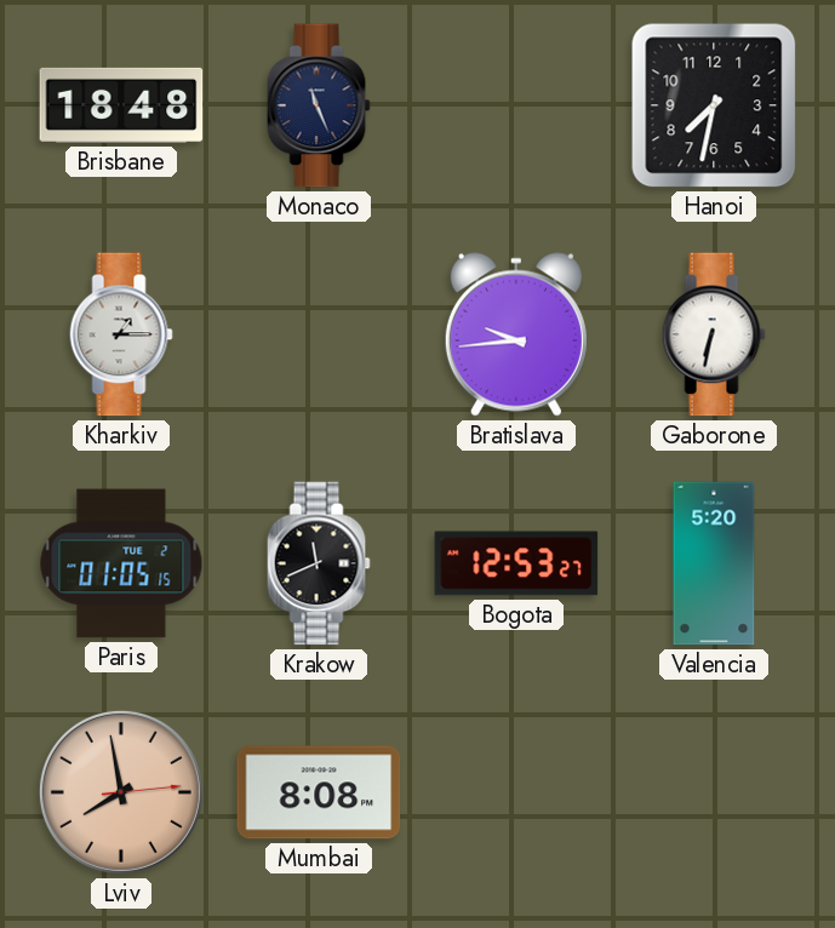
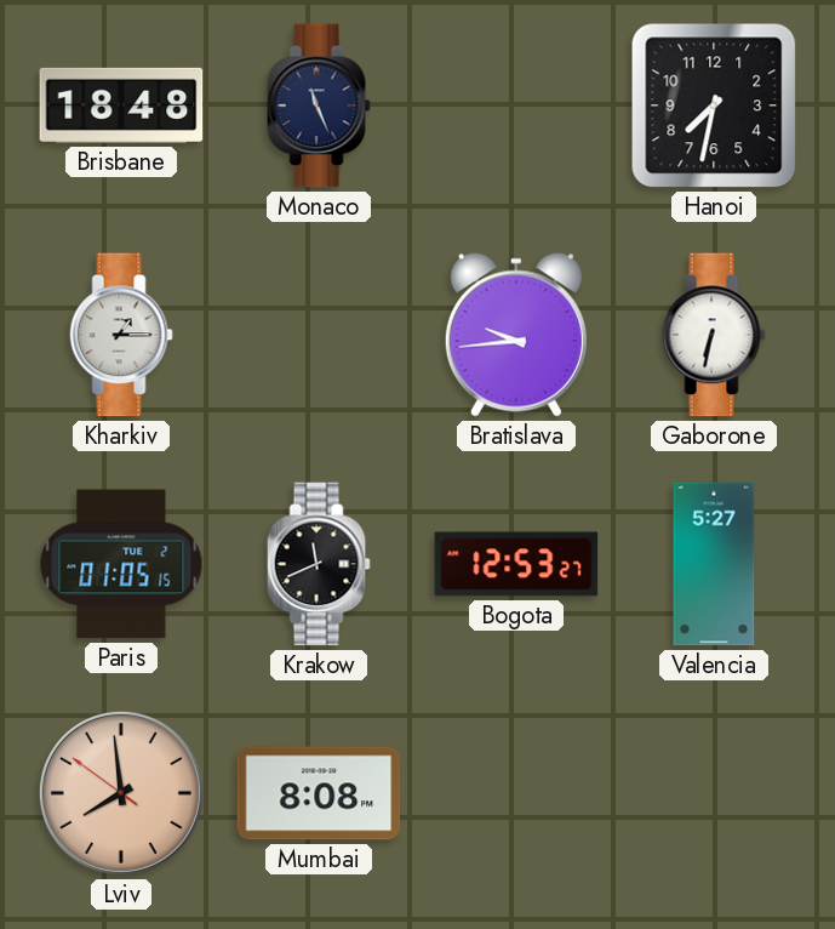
Valencia: 5:20 -> 5:27
Lviv: 7:58:14 -> 7:58:51
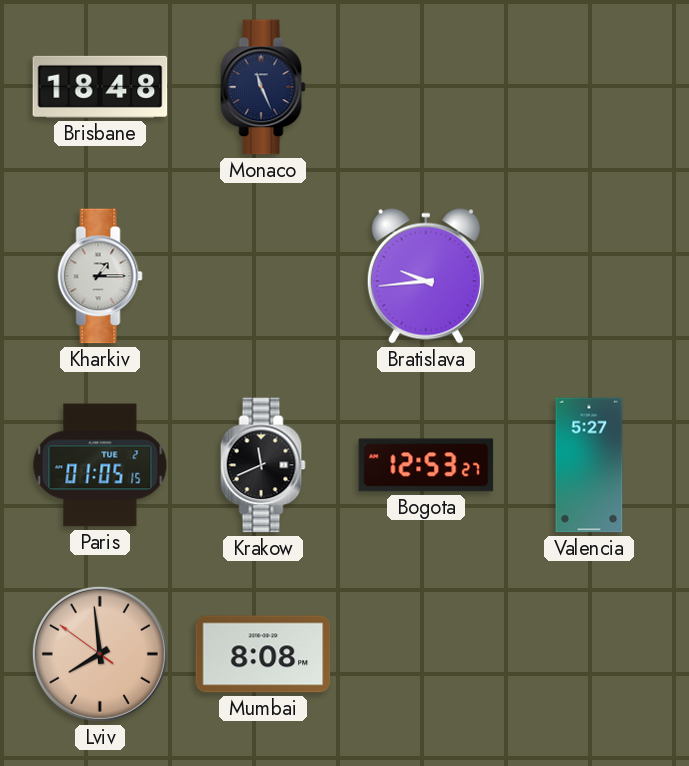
Hanoi: 7:32 -> none
Gaborone: 6:32 -> none
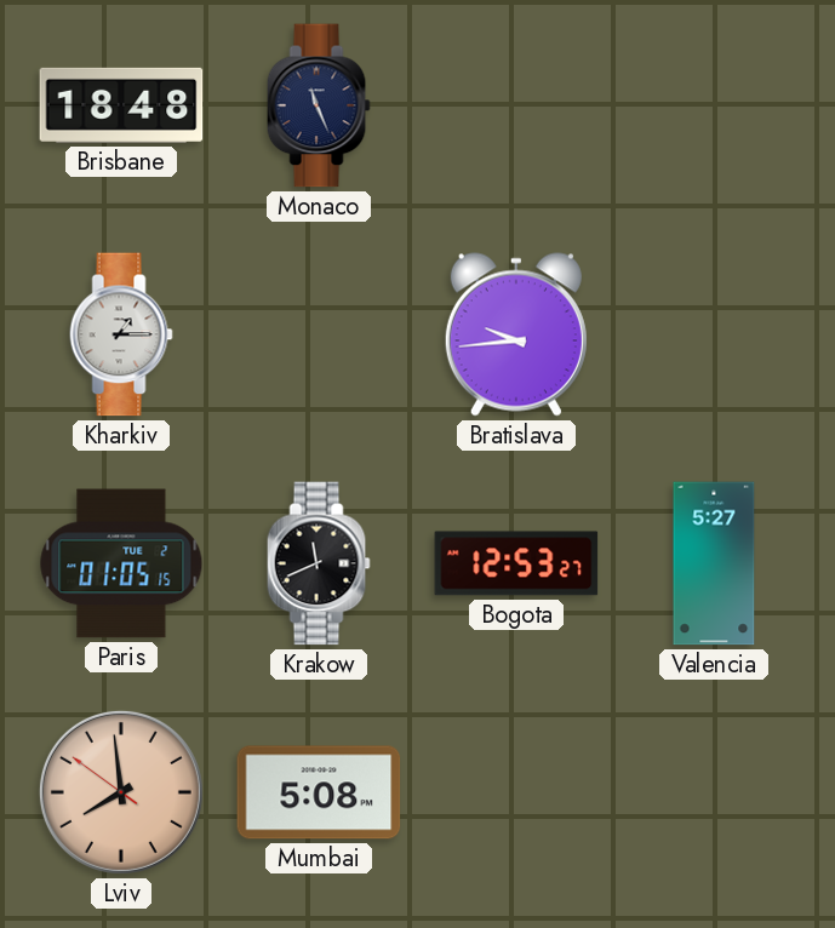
Mumbai: 8:08 -> 5:08
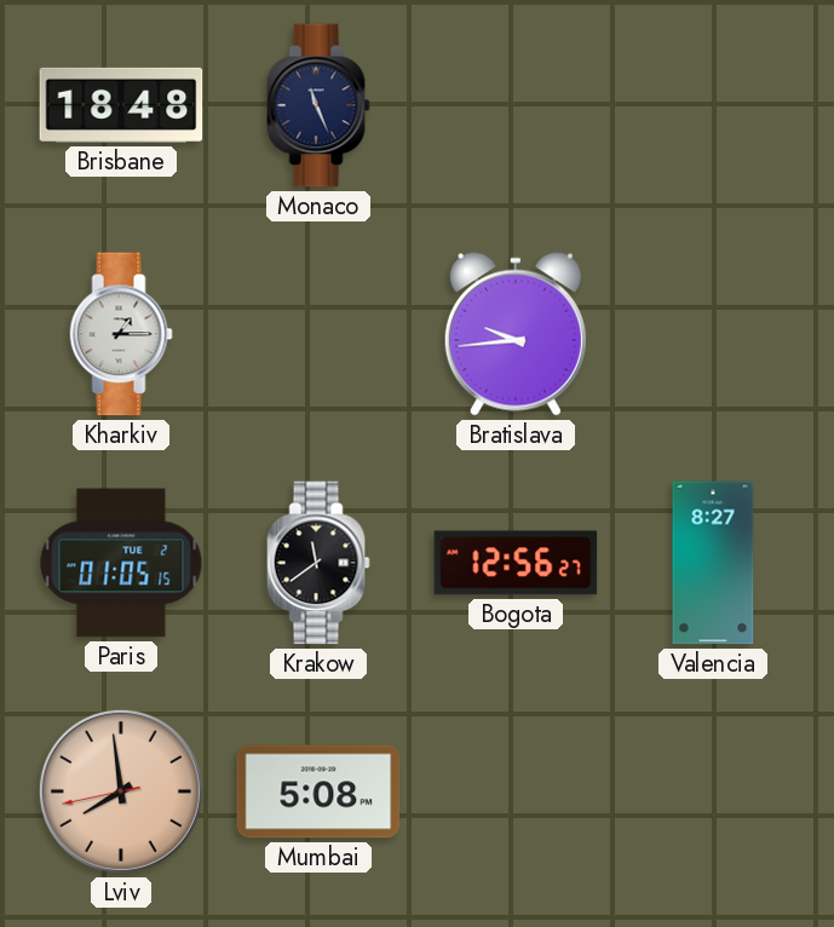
Krakow: 11:41 -> 11:39
Bogota: 12:53 -> 12:56
Valencia: 5:27 -> 8:27
Lviv: 7:58:51 -> 7:58:43
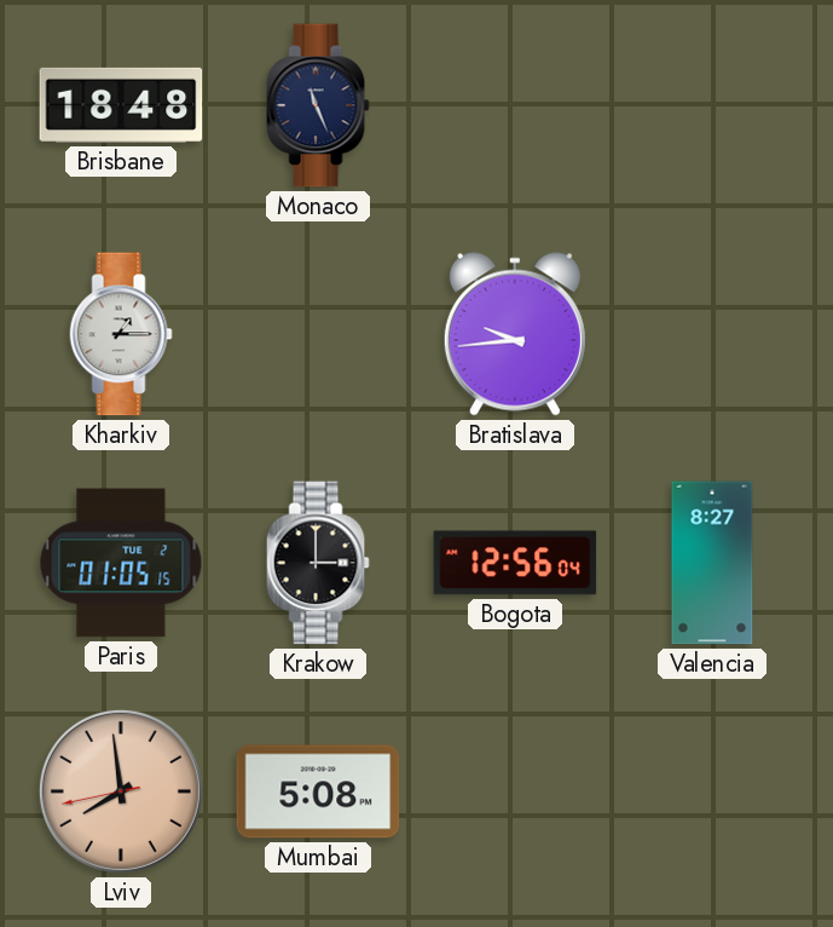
Krakow: 11:39 -> 3:00
Bogota: 12:56:27 -> 12:56:04
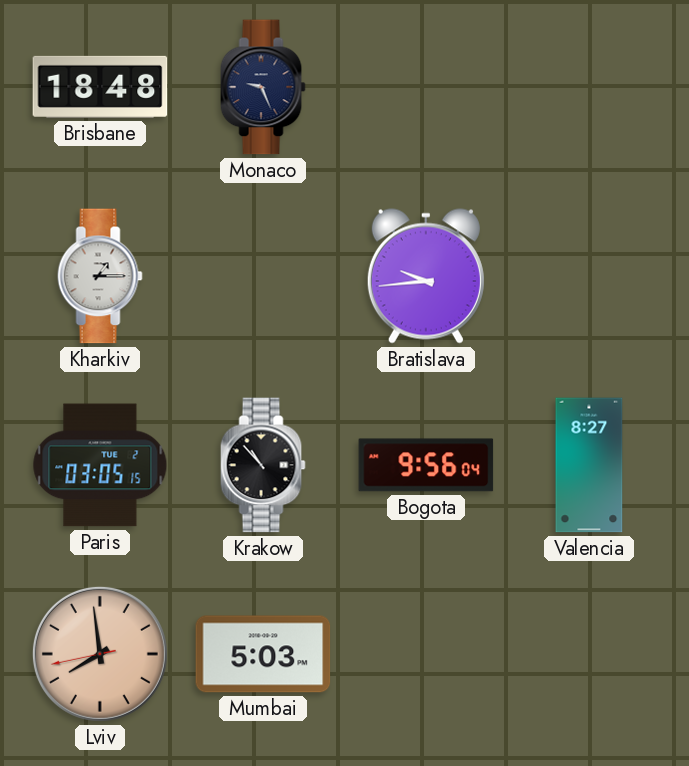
Monaco: 11:26 -> 9:26
Paris: 01:05 -> 03:05
Krakow: 3:00 -> 10:53
Bogota: 12:56 -> 9:56
Mumbai: 5:08 -> 5:03
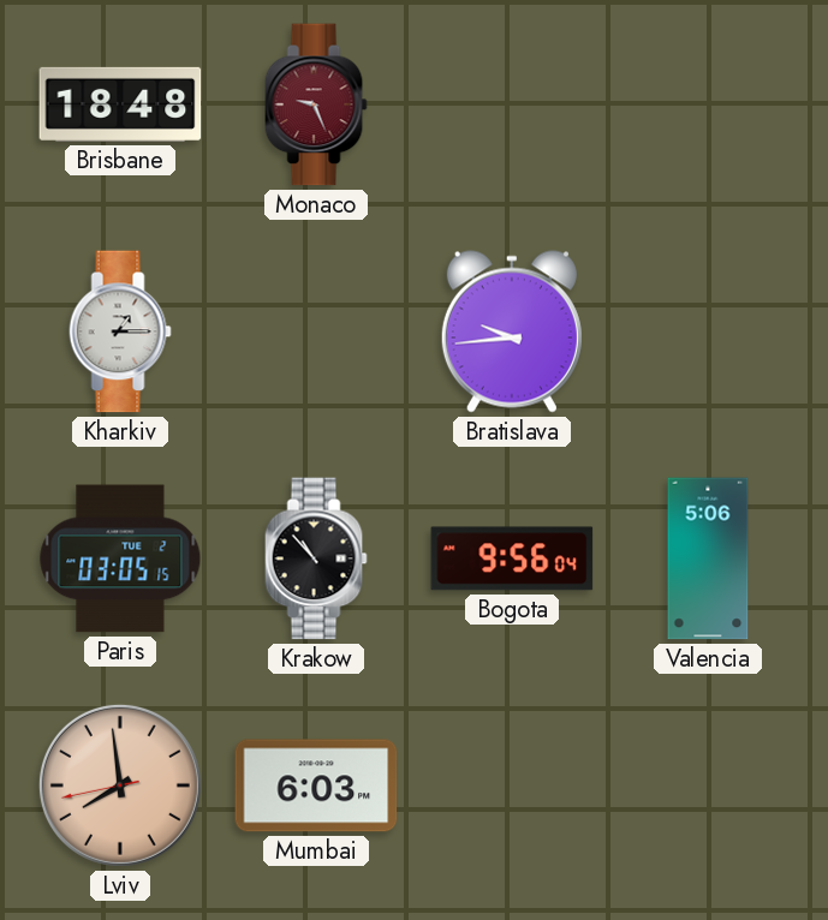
Monaco dial: navy -> burgundy
Valencia: 8:27 -> 5:06
Mumbai: 5:03 -> 6:03
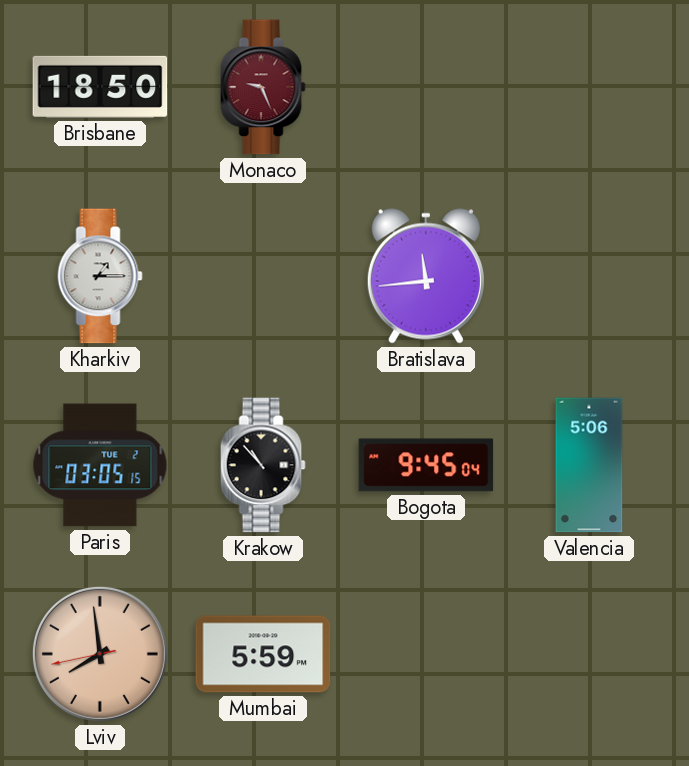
Brisbane: 18:48 -> 18:50
Bratislava: 9:44 -> 11:44
Bogota: 9:56 -> 9:45
Mumbai: 6:03 -> 5:59
